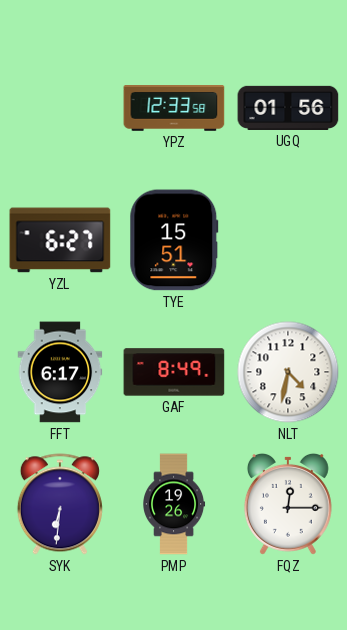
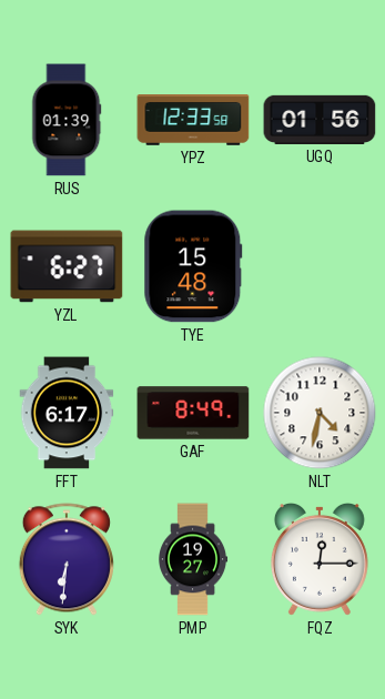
RUS: none -> 01:39
TYE: 15:51 -> 15:48
PMP: 19:26 -> 19:27
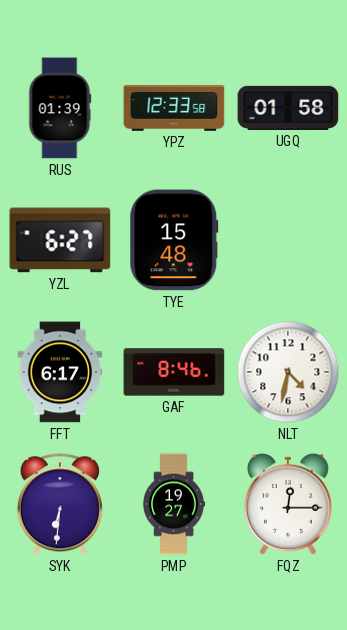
UGQ: 01:56 -> 01:58
GAF: 8:49 -> 8:46
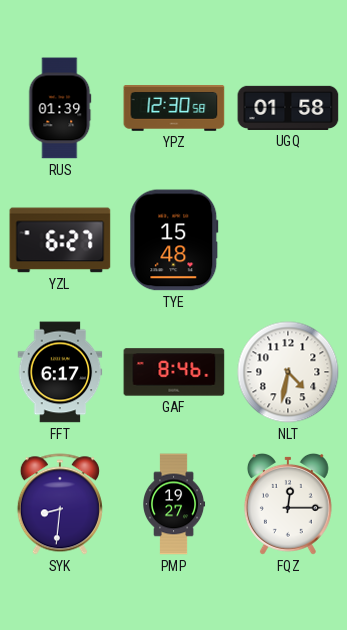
YPZ: 12:33 -> 12:30
SYK: 6:31 -> 8:31
